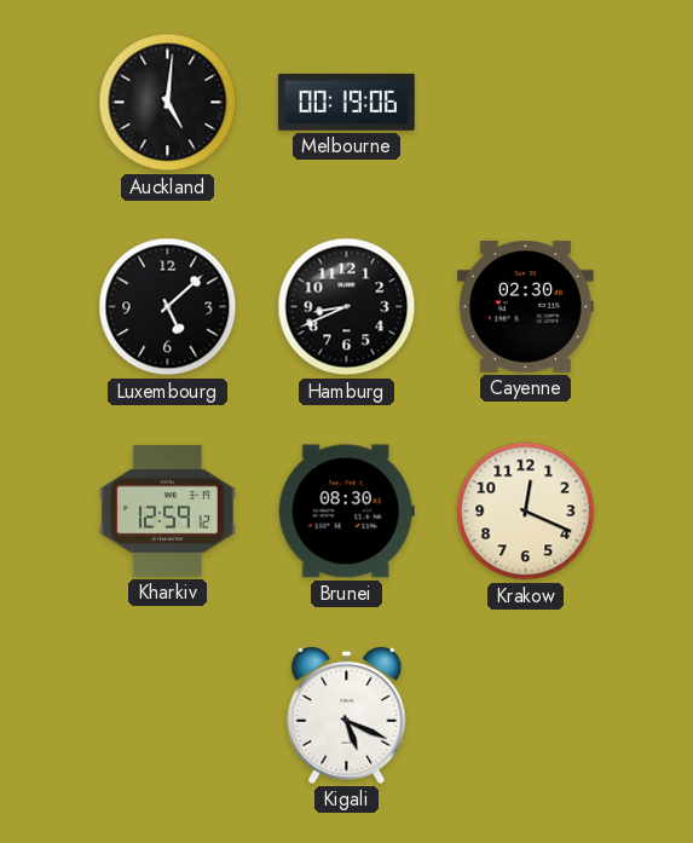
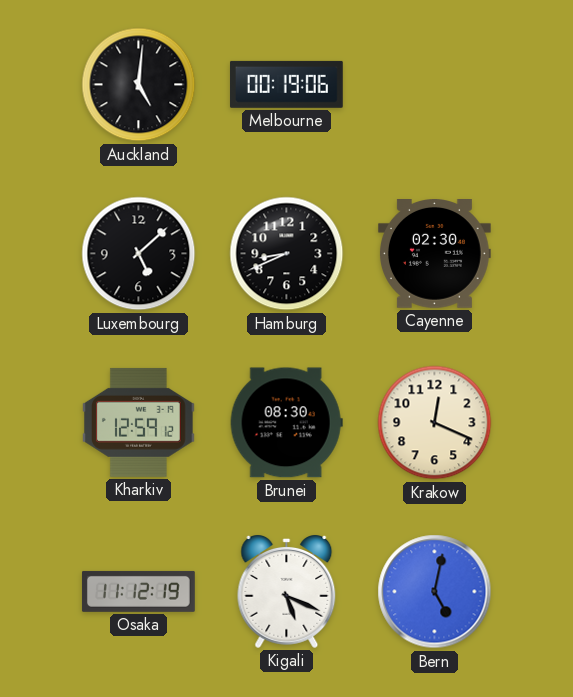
Osaka: none -> 11:12
Bern: none -> 5:02
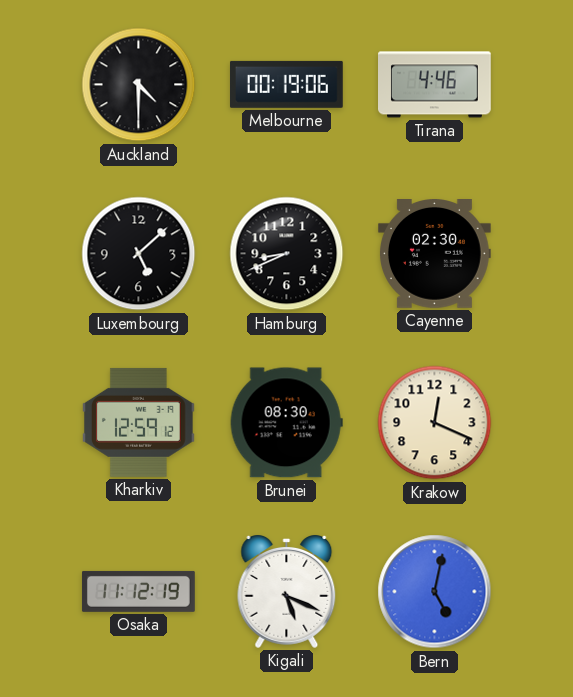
Auckland: 5:01 -> 4:30
Tirana: none -> 4:46
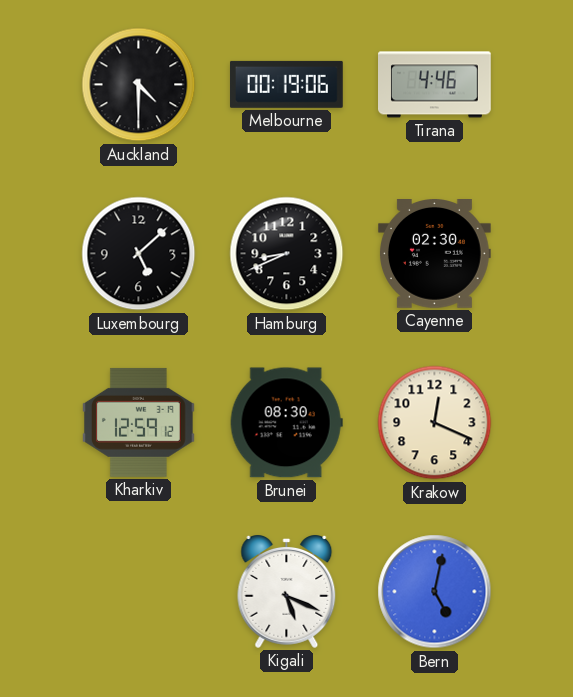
Osaka: 11:12 -> none
